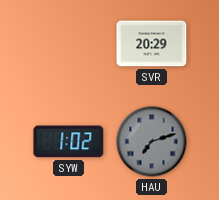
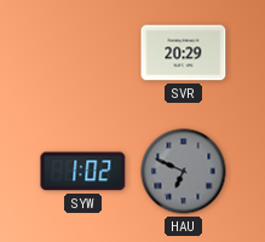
HAU: 7:12 -> 6:49
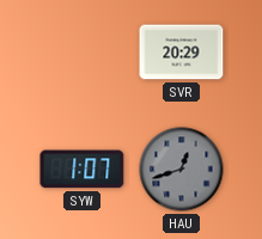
SYW: 1:02 -> 1:07
HAU: 6:49 -> 12:42
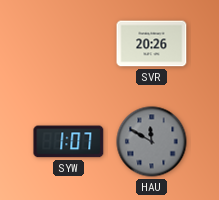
SVR: 20:29 -> 20:26
HAU: 12:42 -> 11:50
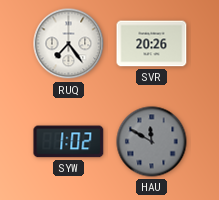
RUQ: none -> 7:24
SYW: 1:07 -> 1:02
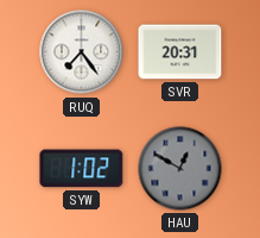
SVR: 20:26 -> 20:31
HAU: 11:50 -> 12:50
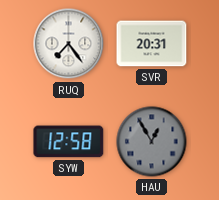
SYW: 1:02 -> 12:58
HAU: 12:50 -> 12:55
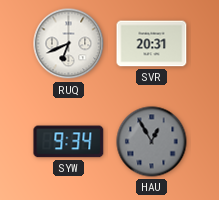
RUQ: 7:24 -> 6:41
SYW: 12:58 -> 9:34
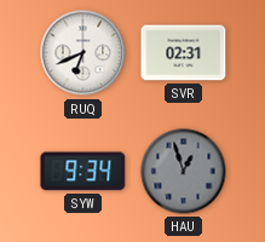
SVR: 20:31 -> 02:31
HAU: 12:55 -> 12:57
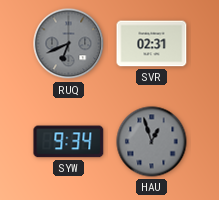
RUQ dial: white -> grey
